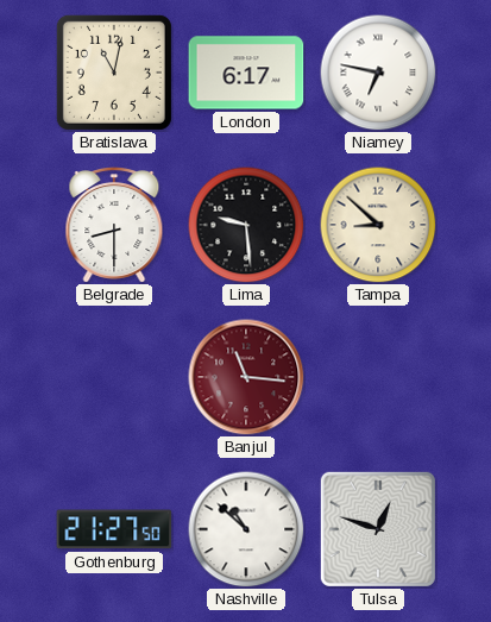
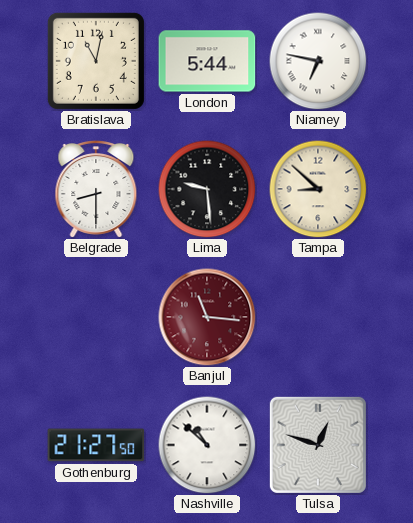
London: 6:17 -> 5:44
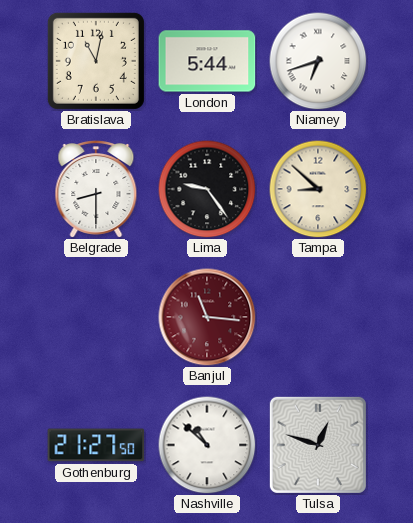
Niamey: 6:47 -> 6:42
Lima: 9:29 -> 9:24
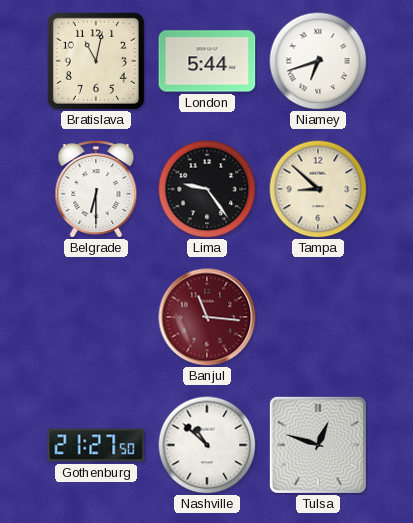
Belgrade: 8:30 -> 6:30
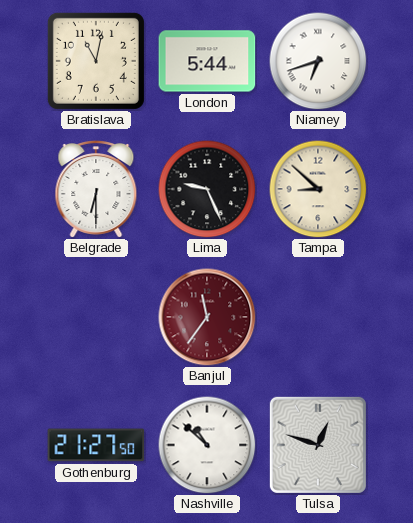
Lima: 9:24 -> 9:26
Banjul: 11:16 -> 11:36
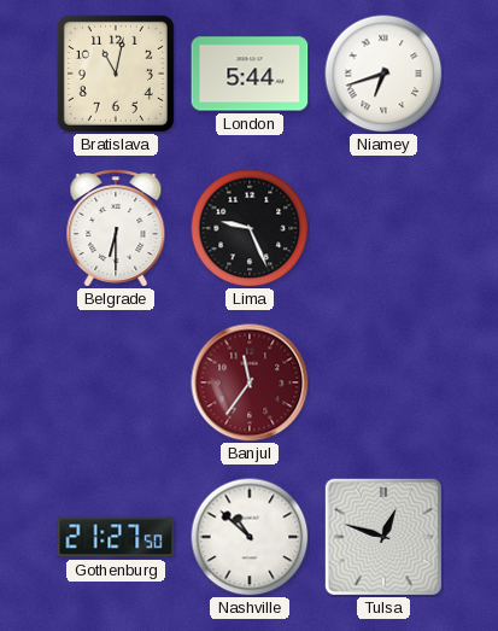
Tampa: 8:52 -> none
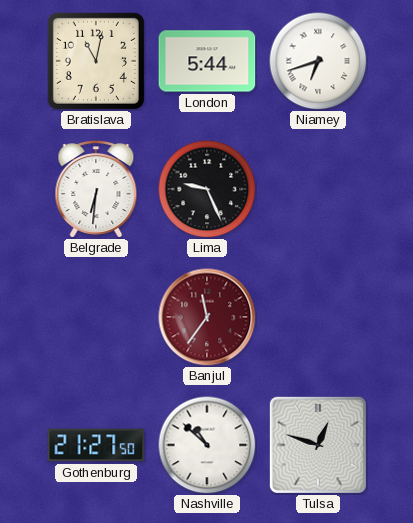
Belgrade: 6:30 -> 6:31
